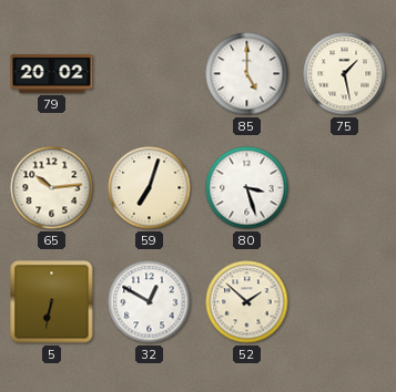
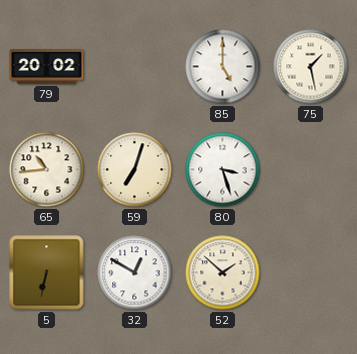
65: 10:14 -> 10:44
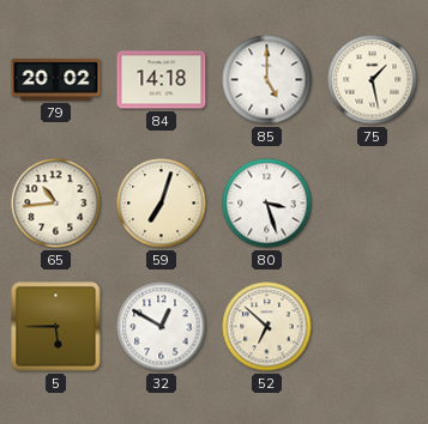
84: none -> 14:18
5: 6:32 -> 5:45
52: 1:52 -> 6:52
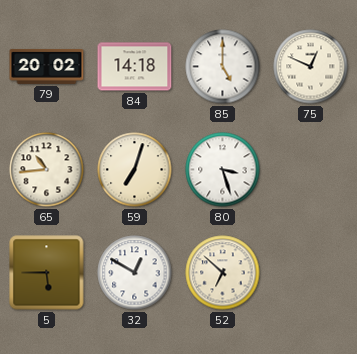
75: 1:28 -> 12:49
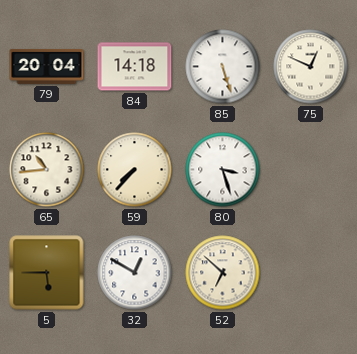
79: 20:02 -> 20:04
85: 5:00 -> 5:27
59: 7:03 -> 7:37
